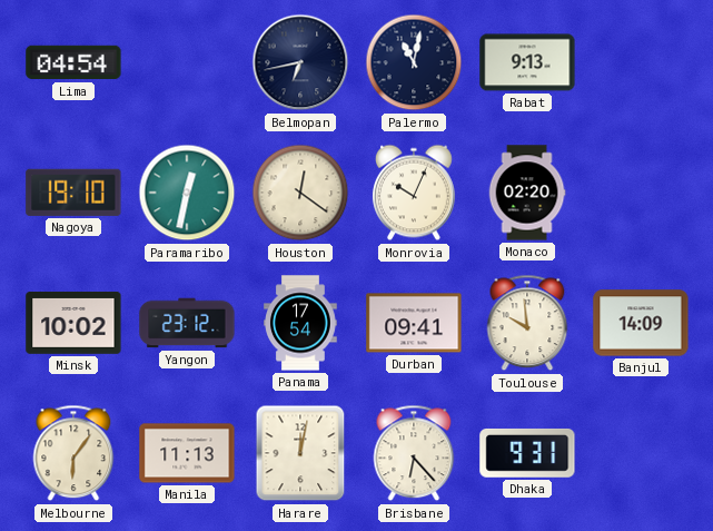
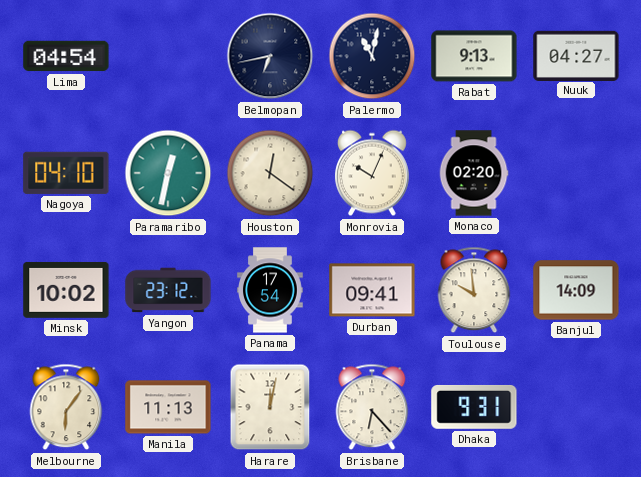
Nuuk: none -> 04:27
Nagoya: 19:10 -> 04:10
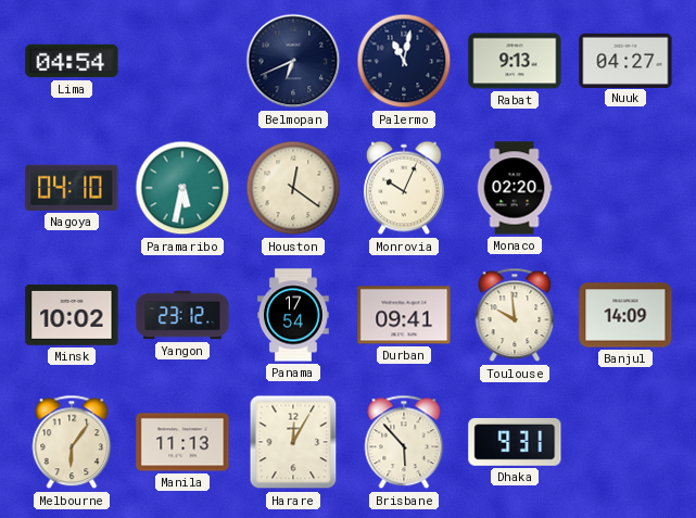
Belmopan: 6:43 -> 6:41
Paramaribo: 12:32 -> 5:32
Harare: 12:02 -> 12:05
Brisbane: 6:23 -> 5:53
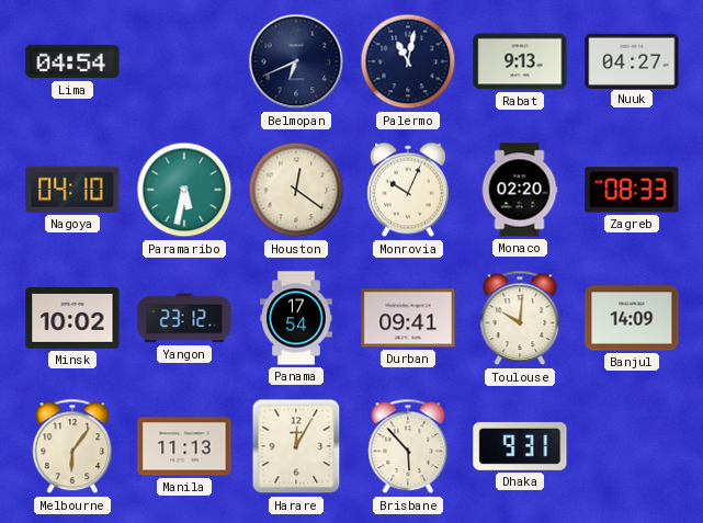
Zagreb: none -> 08:33
Toulouse: 9:59 -> 10:01
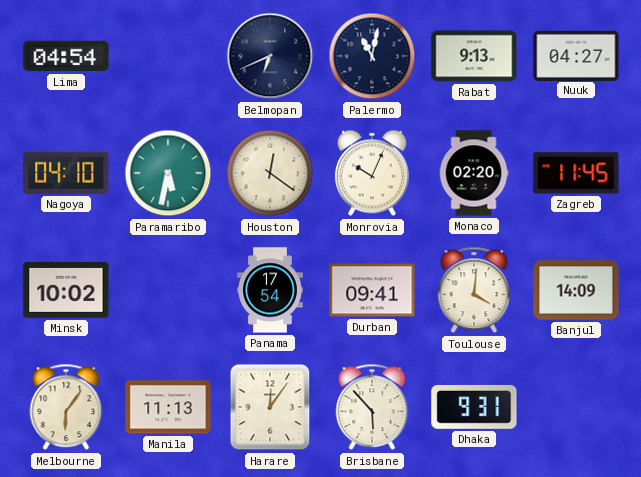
Zagreb: 08:33 -> 11:45
Yangon: 23:12 -> none
Toulouse: 10:01 -> 4:01
Harare: 12:05 -> 12:06
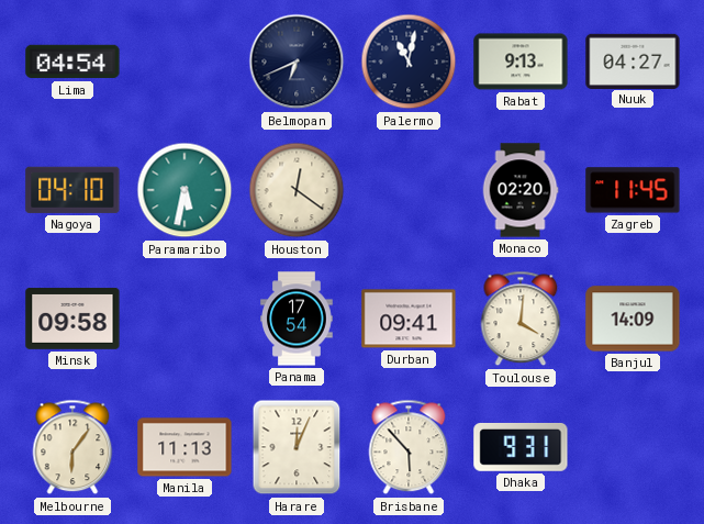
Monrovia: 10:04 -> none
Minsk: 10:02 -> 09:58
Harare: 12:06 -> 12:04
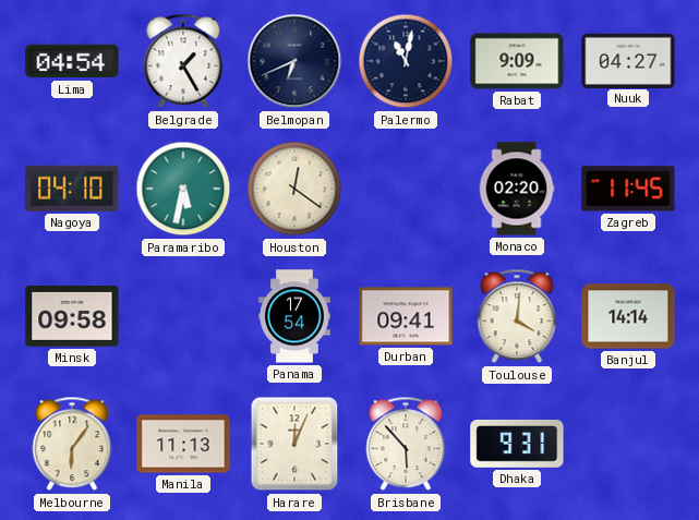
Belgrade: none -> 1:25
Rabat: 9:13 -> 9:09
Banjul: 14:09 -> 14:14
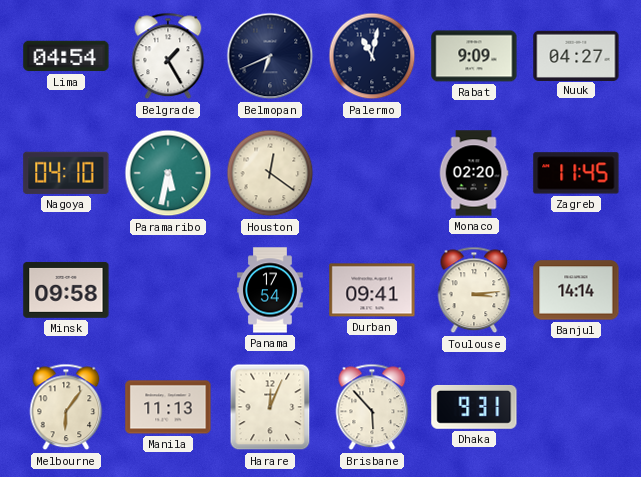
Toulouse: 4:01 -> 3:14
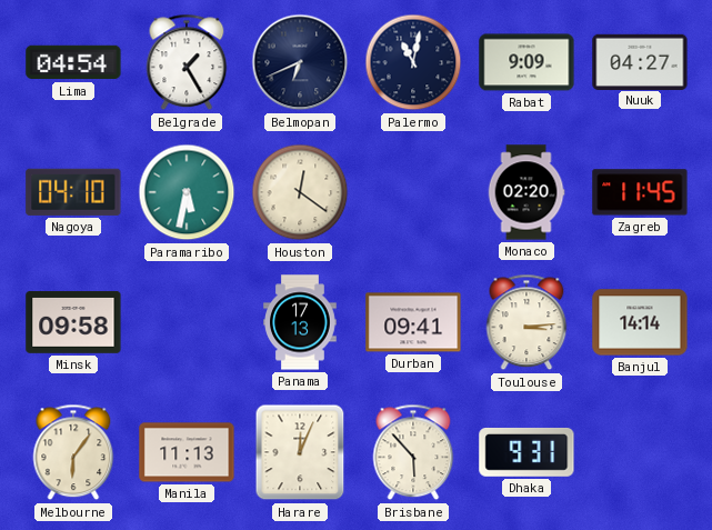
Panama: 17:54 -> 17:13
